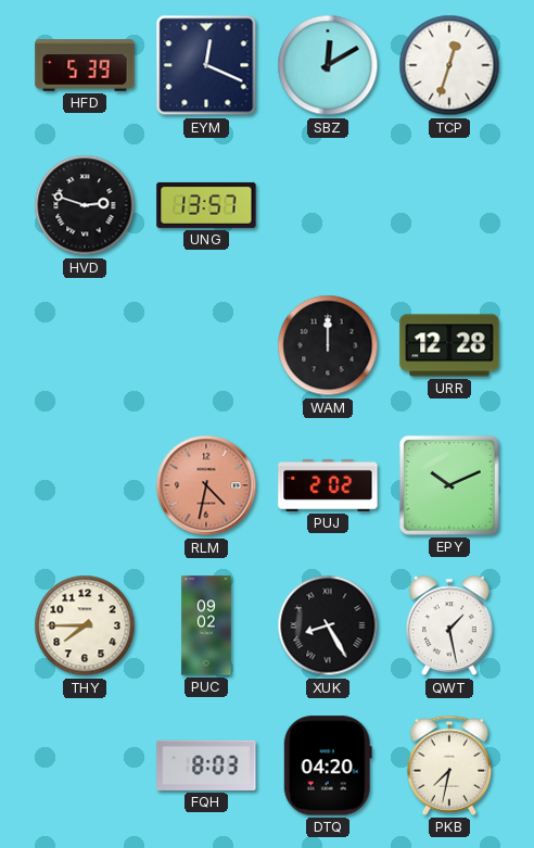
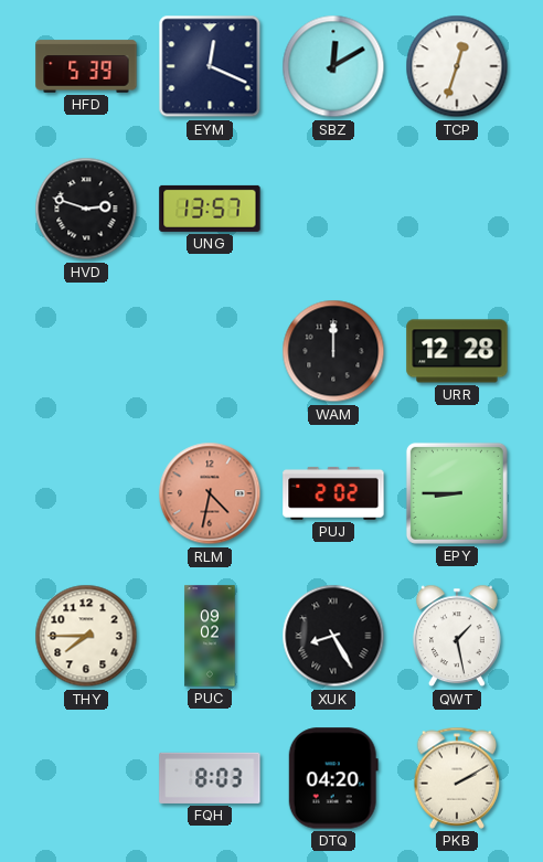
EPY: 10:11 -> 8:45
PKB: 7:32 -> 2:10
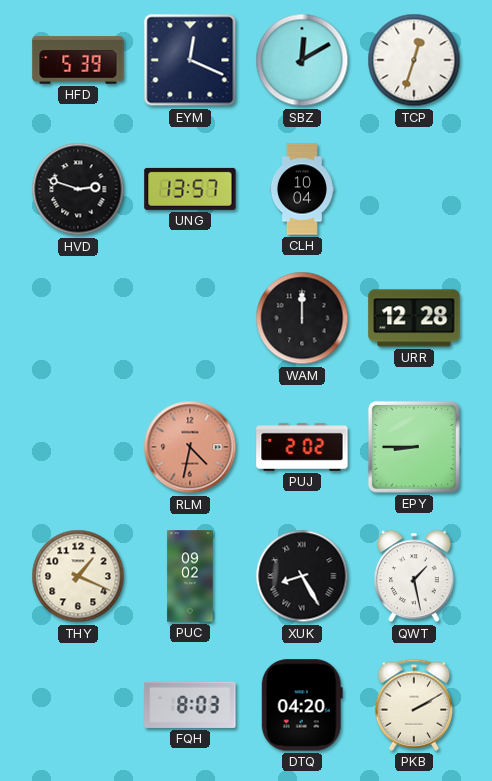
CLH: none -> 10:04
THY: 7:45 -> 1:19
